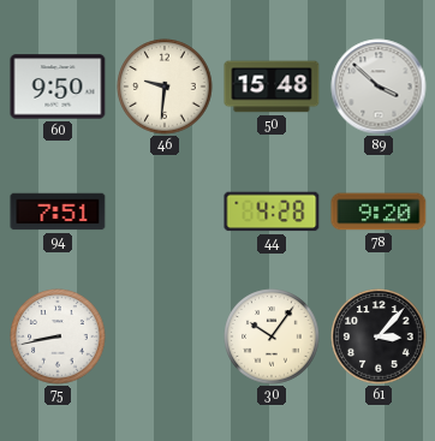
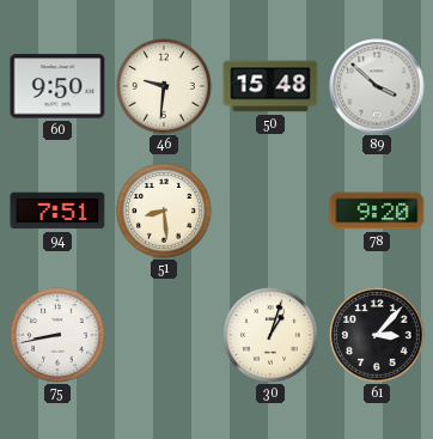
51: none -> 8:29
44: 4:28 -> none
30: 10:06 -> 1:03
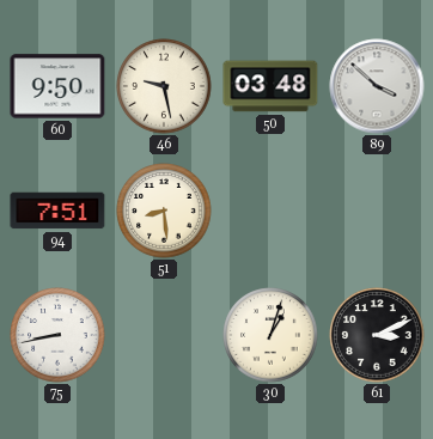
46: 9:31 -> 9:28
50: 15:48 -> 03:48
78: 9:20 -> none
61: 3:07 -> 3:11
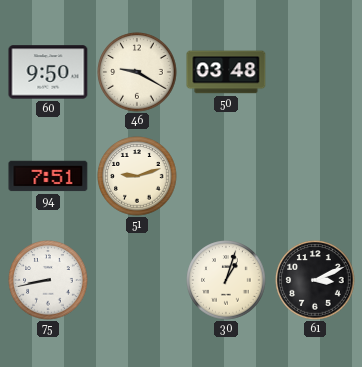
46: 9:28 -> 9:20
89: 3:52 -> none
51: 8:29 -> 9:12
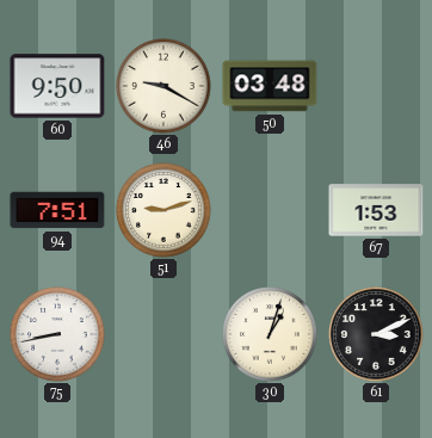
67: none -> 1:53
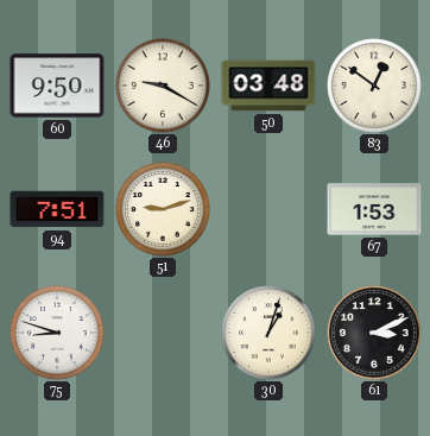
83: none -> 12:51
75: 8:43 -> 8:48
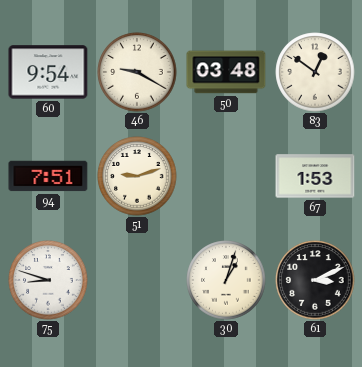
60: 9:50 -> 9:54
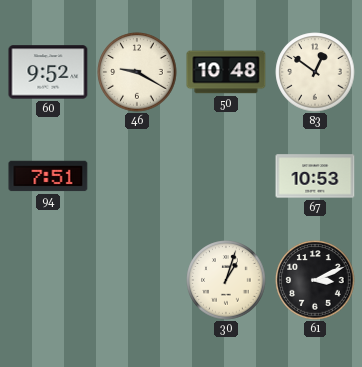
60: 9:54 -> 9:52
50: 03:48 -> 10:48
51: 9:12 -> none
67: 1:53 -> 10:53
75: 8:48 -> none
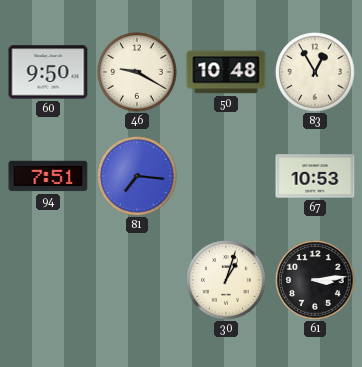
60: 9:52 -> 9:50
83: 12:51 -> 12:55
81: none -> 7:16
61: 3:11 -> 3:14
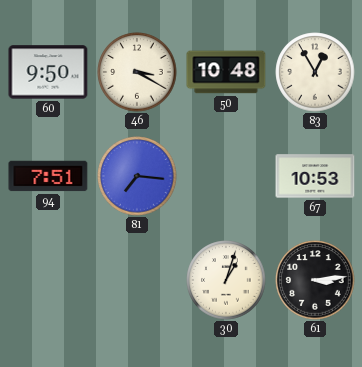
46: 9:20 -> 3:20
